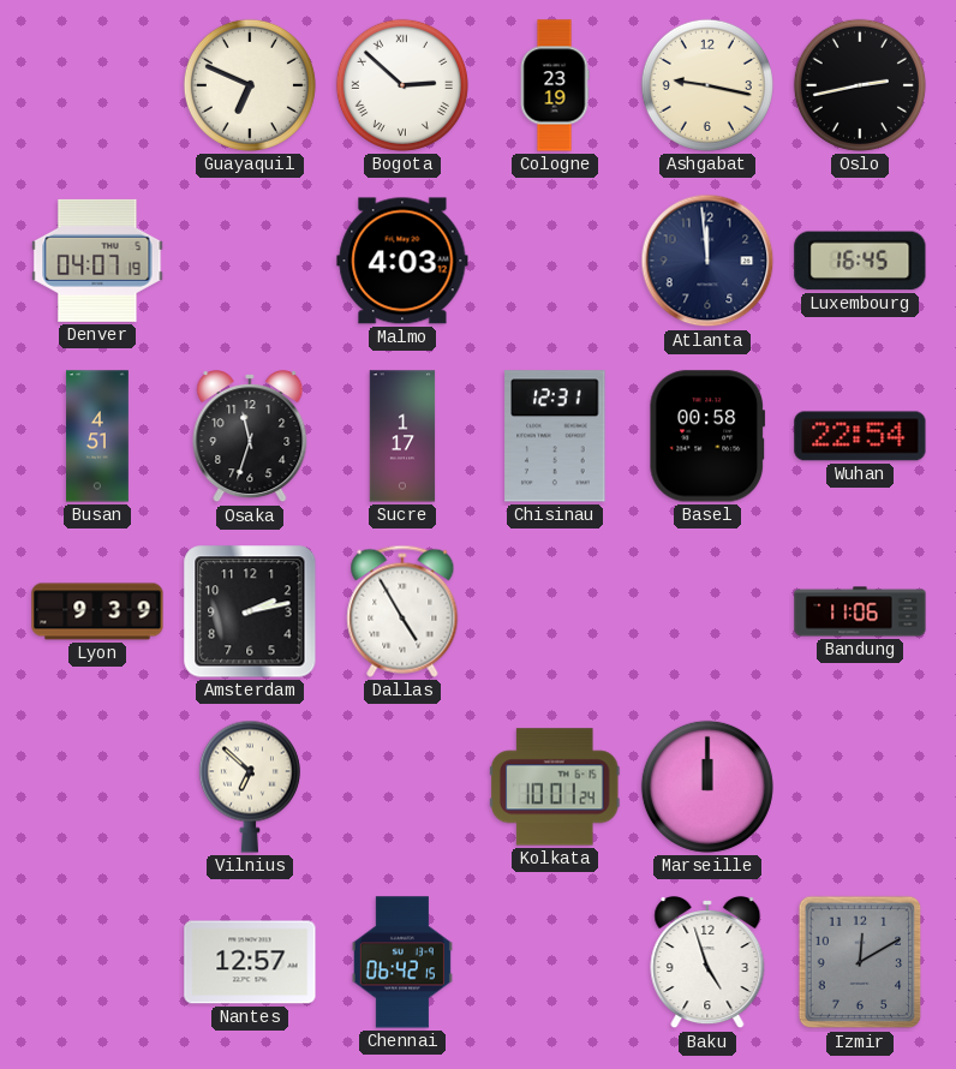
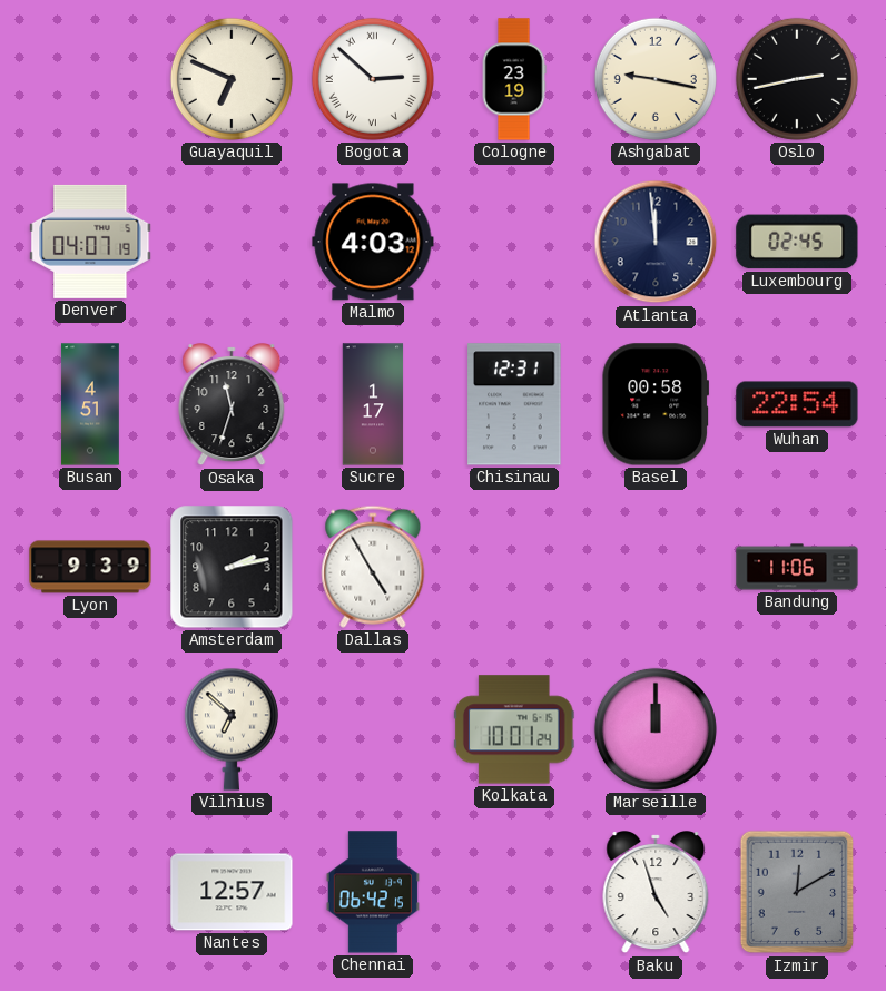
Luxembourg: 16:45 -> 02:45
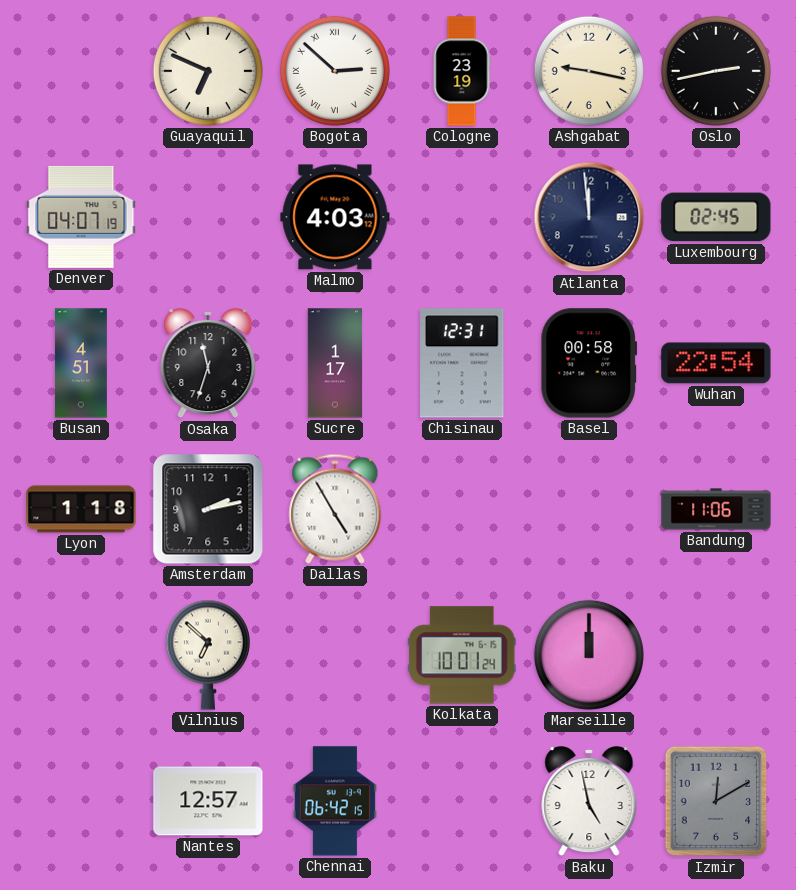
Lyon: 9:39 -> 1:18
Baku: 4:57 -> 4:58
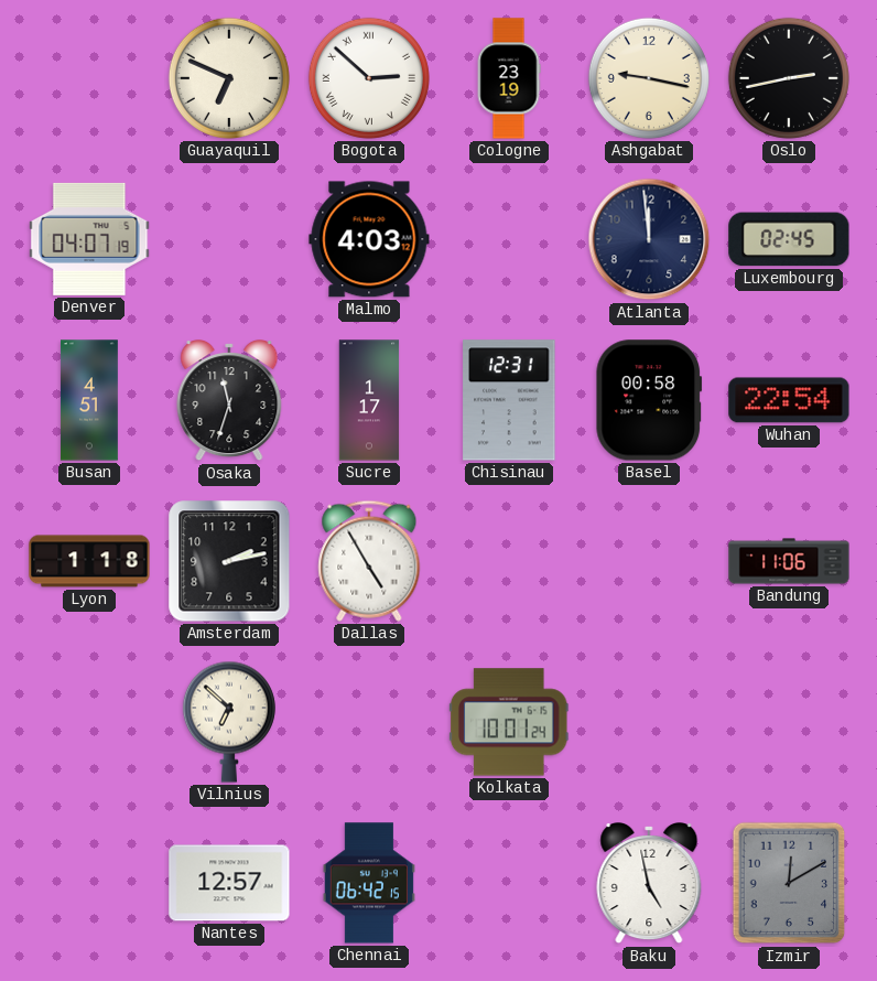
Marseille: 12:00 -> none
